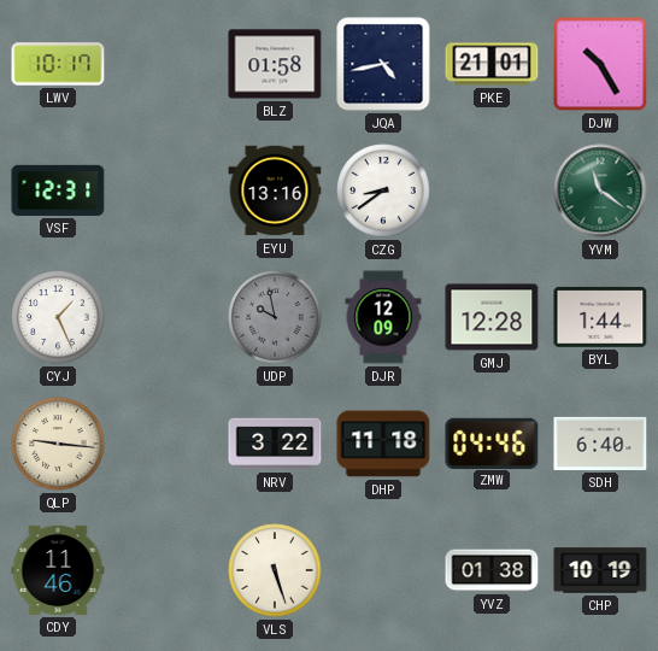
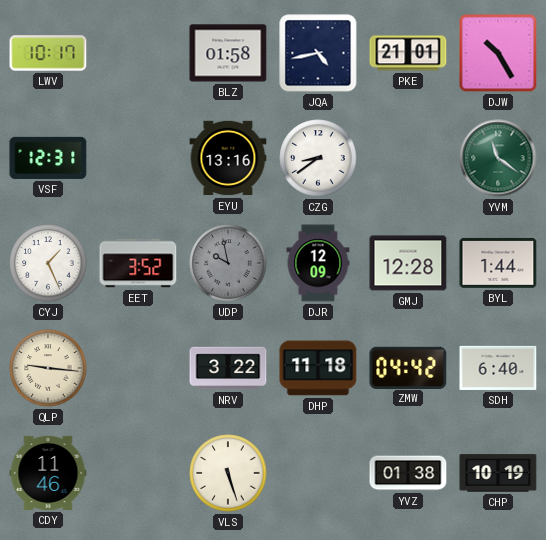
EET: none -> 3:52
ZMW: 04:46 -> 04:42
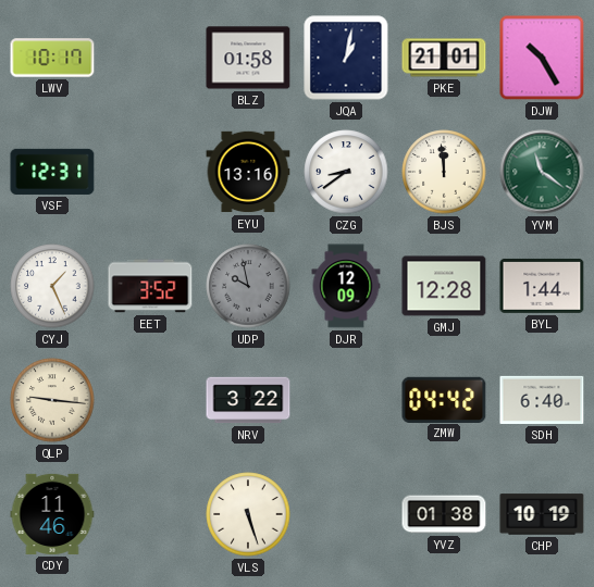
JQA: 4:43 -> 1:02
BJS: none -> 11:59
DHP: 11:18 -> none
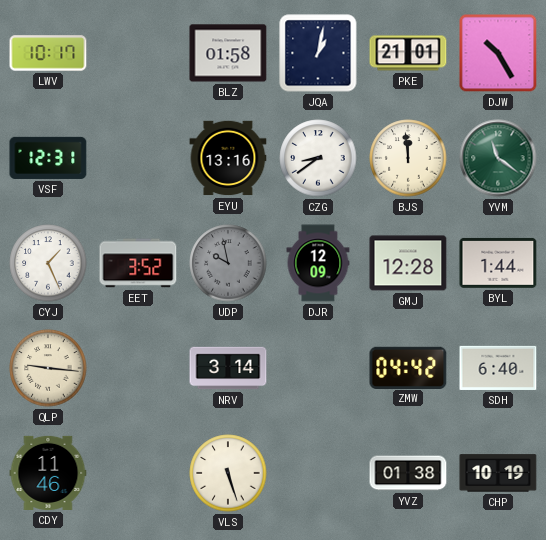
NRV: 3:22 -> 3:14
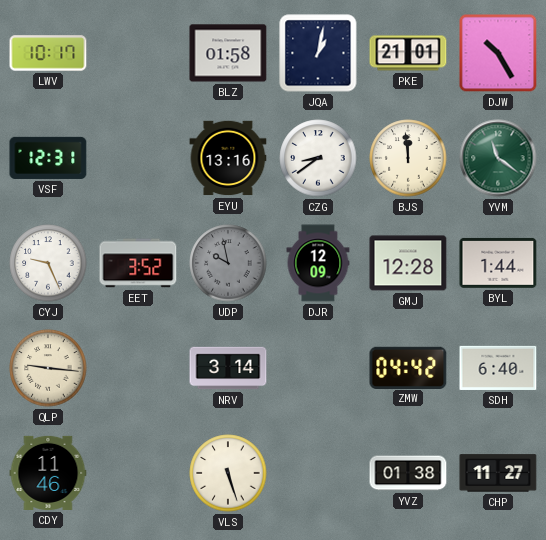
CYJ: 1:26 -> 9:26
CHP: 10:19 -> 11:27
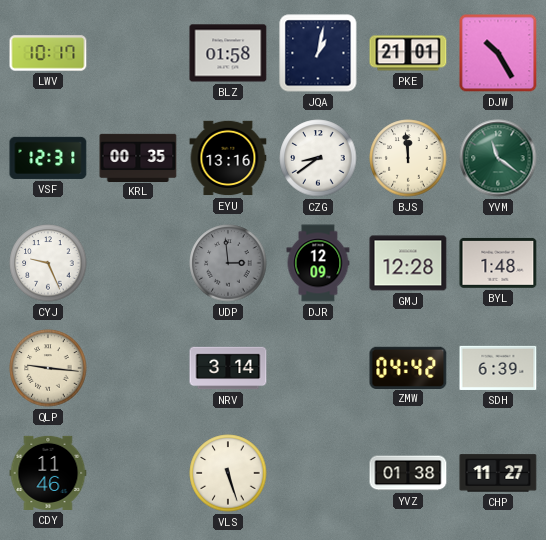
KRL: none -> 00:35
EET: 3:52 -> none
UDP: 9:58 -> 2:59
BYL: 1:44 -> 1:48
SDH: 6:40 -> 6:39
